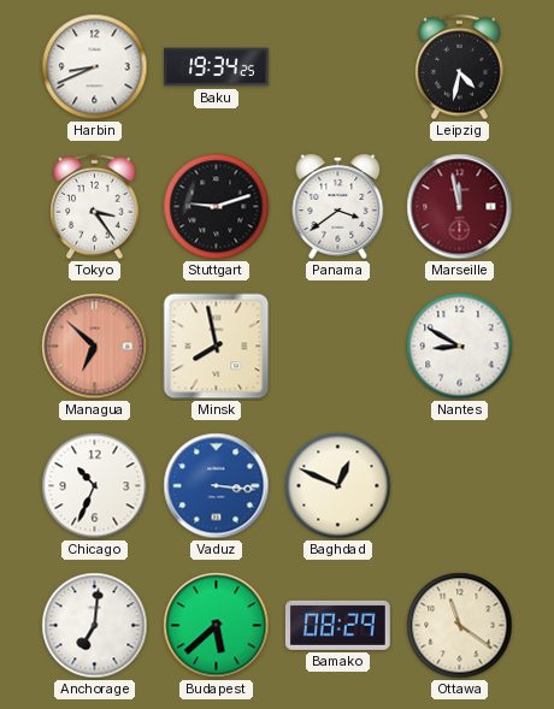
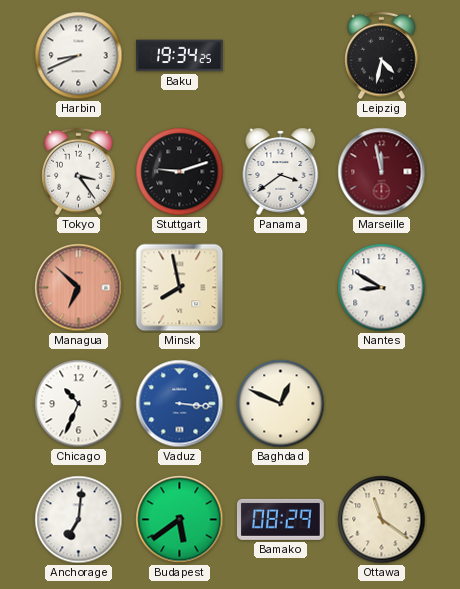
Budapest: 5:38 -> 5:39
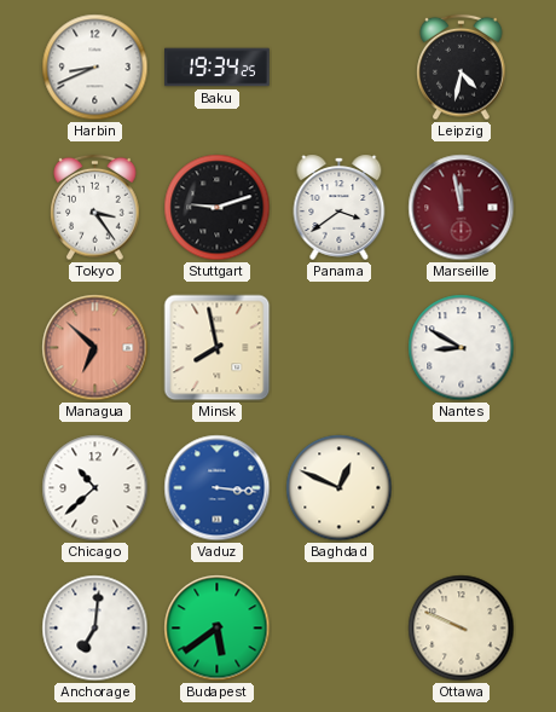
Chicago: 10:34 -> 10:38
Bamako: 08:29 -> none
Ottawa: 11:21 -> 9:49
